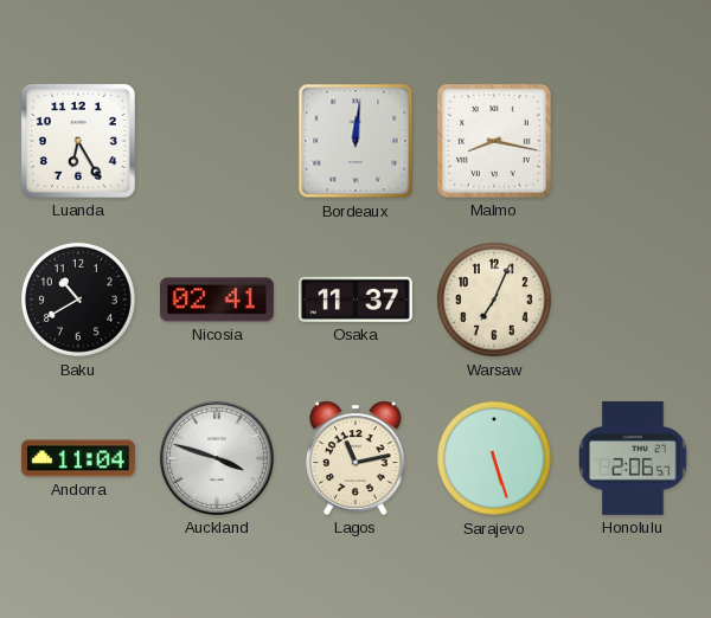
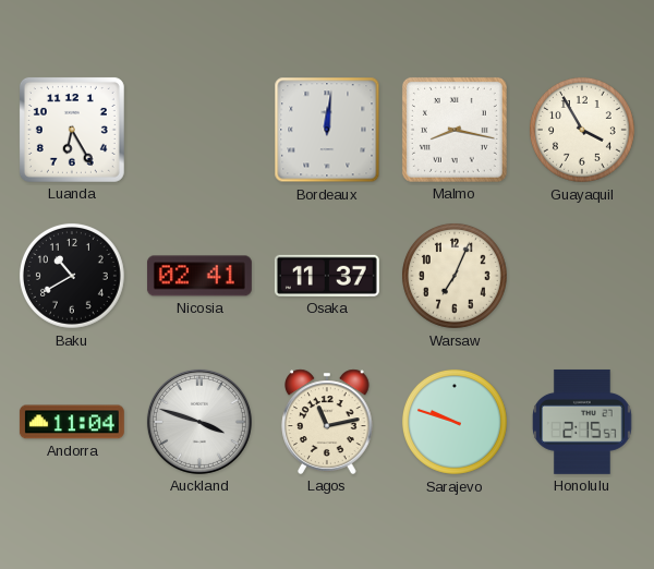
Guayaquil: none -> 3:55
Sarajevo: 5:27 -> 9:48
Honolulu: 2:06 -> 2:15
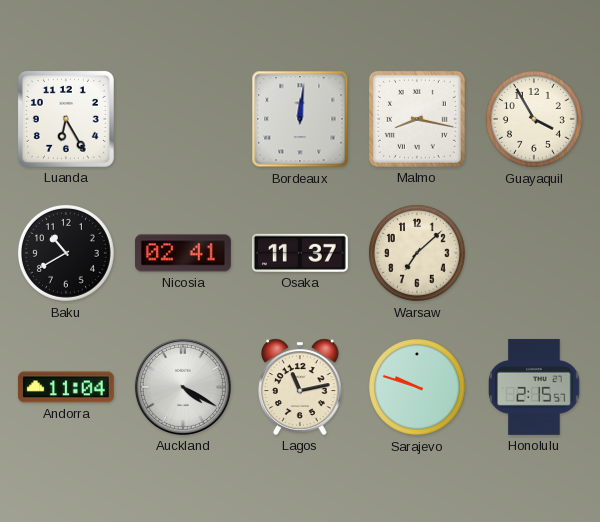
Warsaw: 7:04 -> 7:08
Auckland: 3:48 -> 4:20
